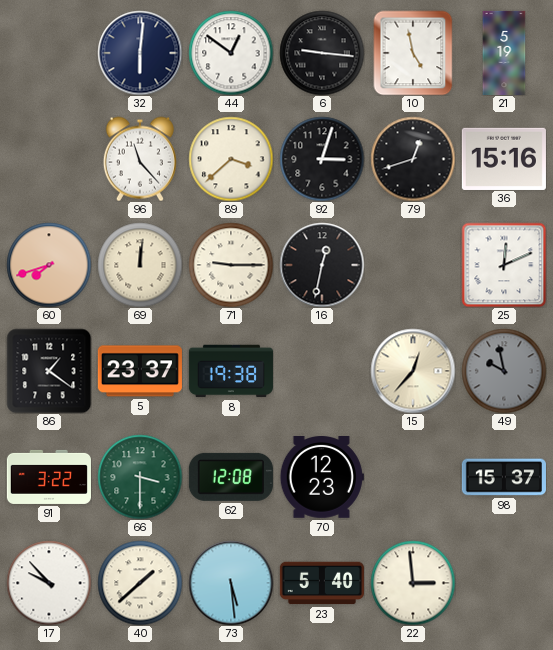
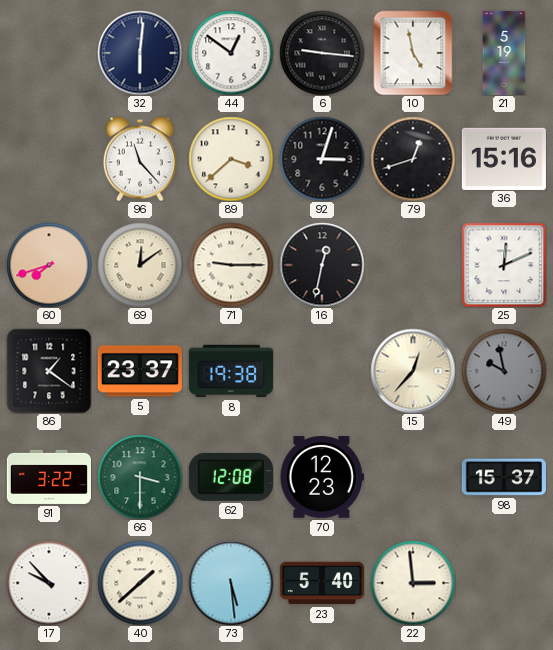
69: 12:01 -> 12:09
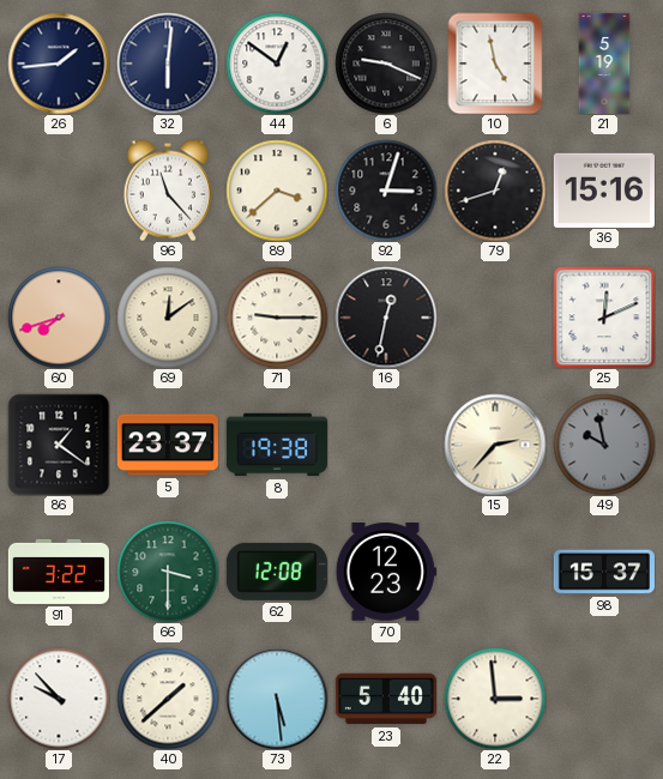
26: none -> 1:44
6: 9:16 -> 9:19
15: 12:37 -> 2:37
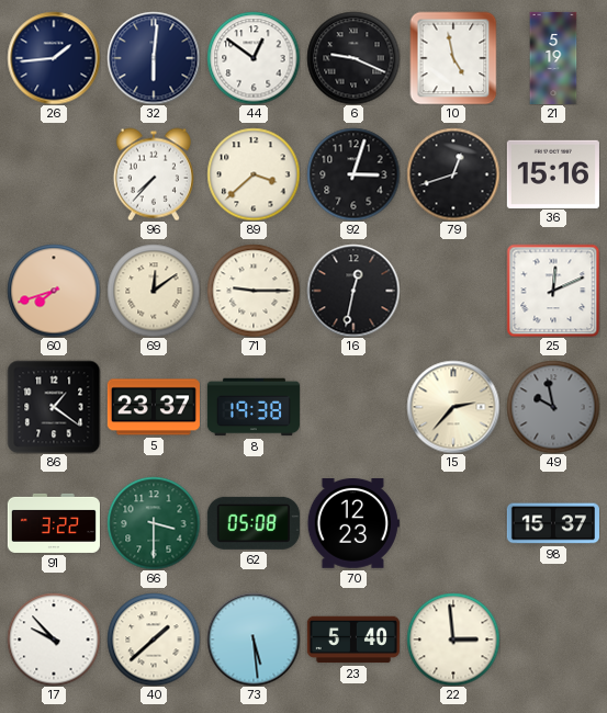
96: 11:23 -> 7:37
62: 12:08 -> 05:08
